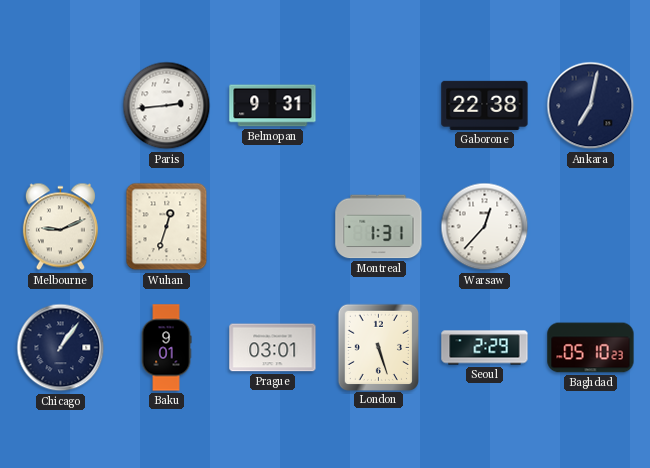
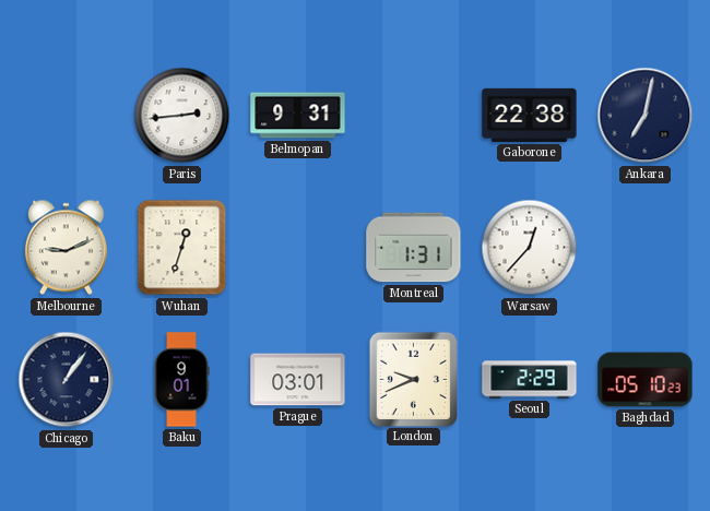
London: 5:27 -> 9:41
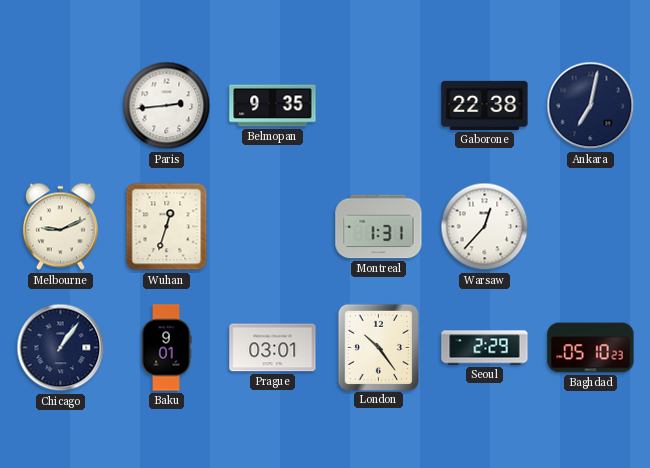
Belmopan: 9:31 -> 9:35
London: 9:41 -> 10:24
